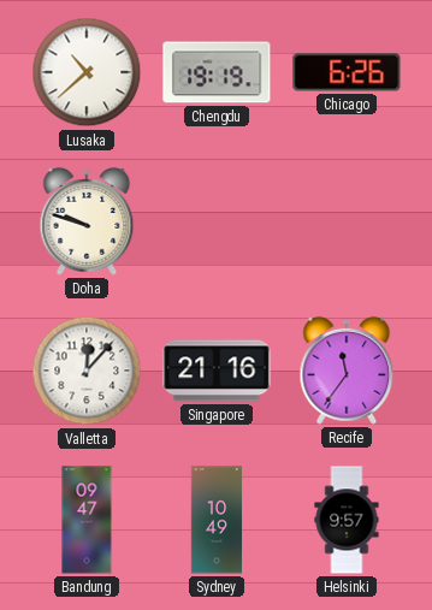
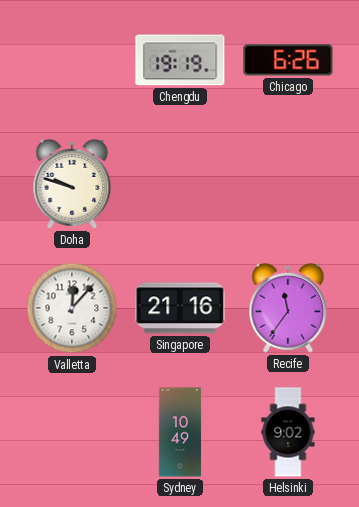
Lusaka: 10:38 -> none
Bandung: 09:47 -> none
Helsinki: 9:57 -> 9:02
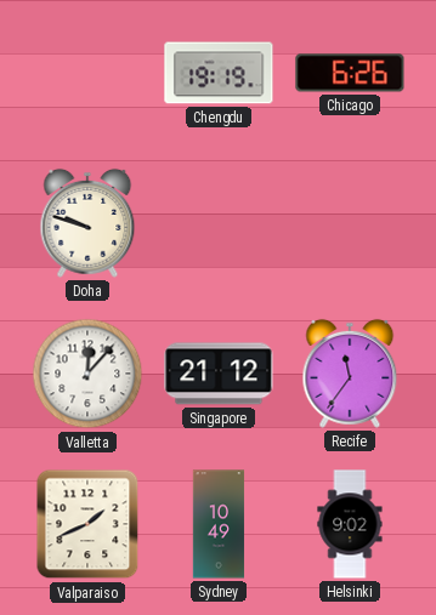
Singapore: 21:16 -> 21:12
Valparaiso: none -> 1:41
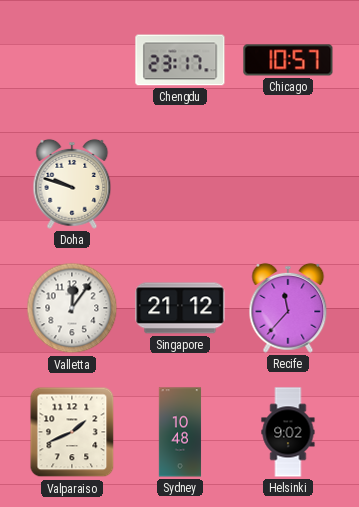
Chengdu: 19:19 -> 23:17
Chicago: 6:26 -> 10:57
Valletta: 12:07 -> 12:06
Recife: 11:36 -> 11:37
Sydney: 10:49 -> 10:48
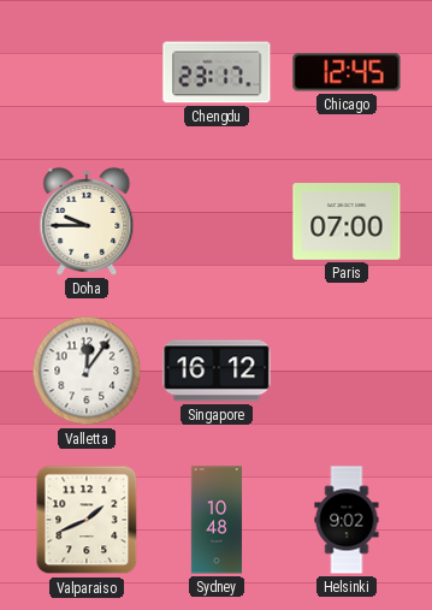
Chicago: 10:57 -> 12:45
Doha: 9:48 -> 9:45
Paris: none -> 07:00
Singapore: 21:12 -> 16:12
Recife: 11:37 -> none
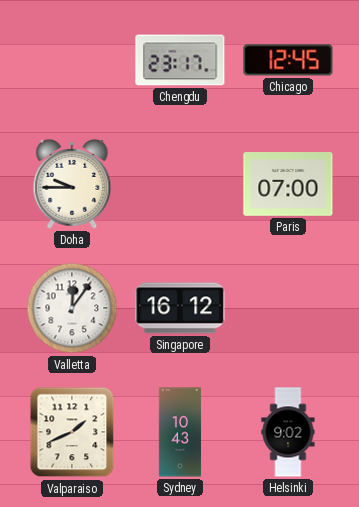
Sydney: 10:48 -> 10:43
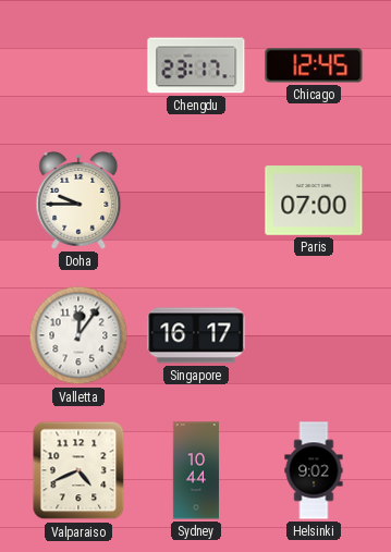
Singapore: 16:12 -> 16:17
Valparaiso: 1:41 -> 4:41
Sydney: 10:43 -> 10:44
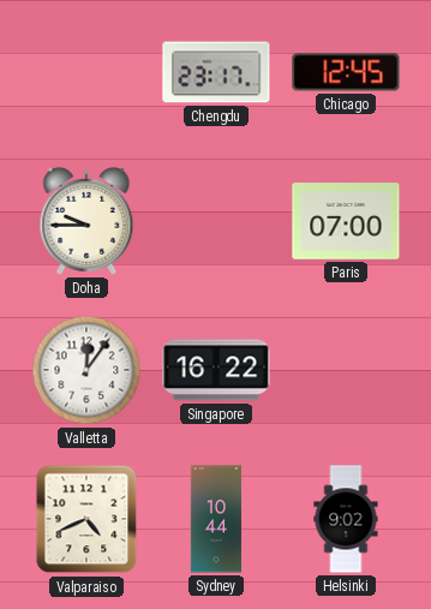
Singapore: 16:17 -> 16:22
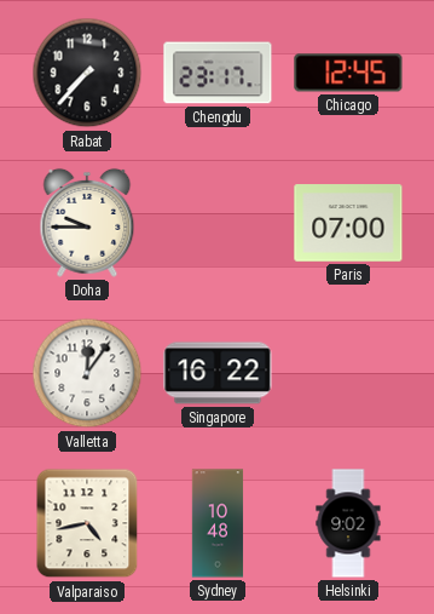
Rabat: none -> 7:37
Valparaiso: 4:41 -> 4:43
Sydney: 10:44 -> 10:48
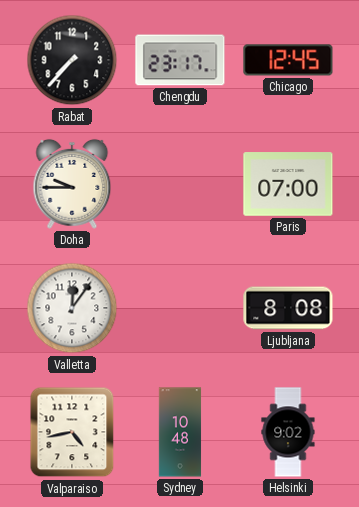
Singapore: 16:22 -> none
Ljubljana: none -> 8:08
